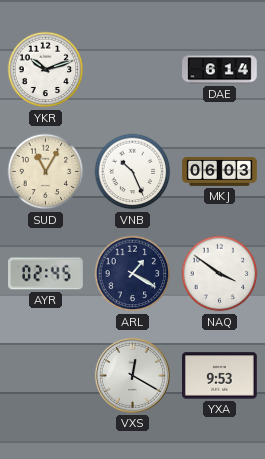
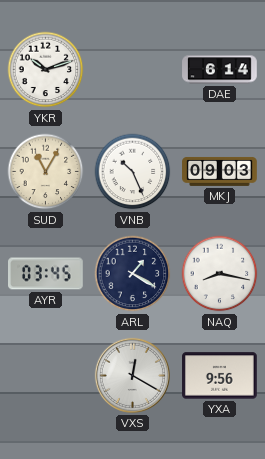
MKJ: 06:03 -> 09:03
AYR: 02:45 -> 03:45
NAQ: 3:51 -> 8:17
YXA: 9:53 -> 9:56
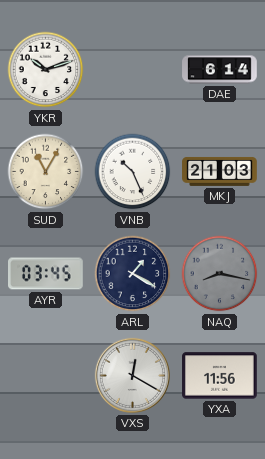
MKJ: 09:03 -> 21:03
NAQ dial: white -> grey
YXA: 9:56 -> 11:56
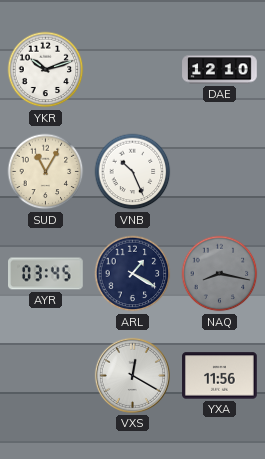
DAE: 6:14 -> 12:10
MKJ: 21:03 -> none
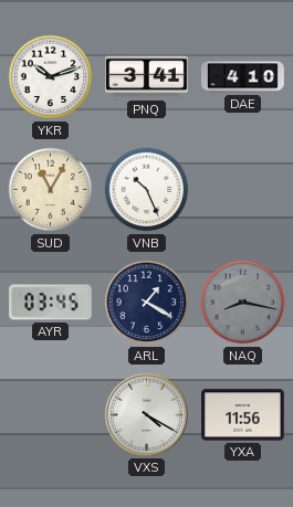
PNQ: none -> 3:41
DAE: 12:10 -> 4:10
VXS: 12:20 -> 4:20
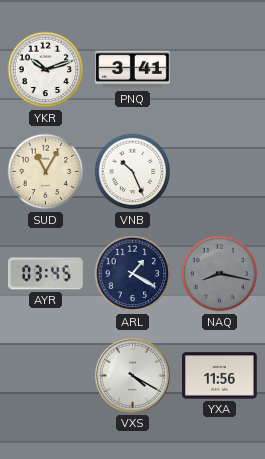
DAE: 4:10 -> none
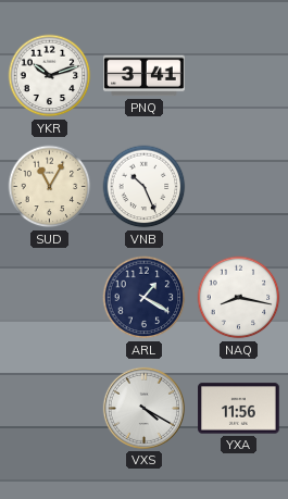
AYR: 03:45 -> none
NAQ dial: grey -> white
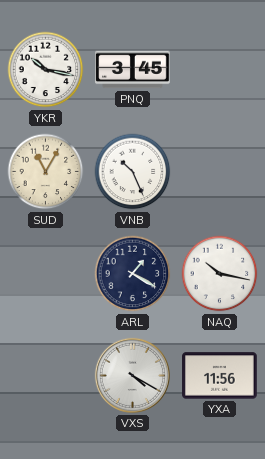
YKR: 10:12 -> 10:17
PNQ: 3:41 -> 3:45
NAQ: 8:17 -> 10:17
